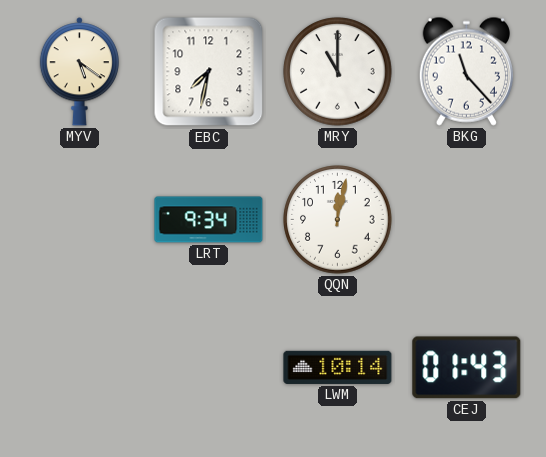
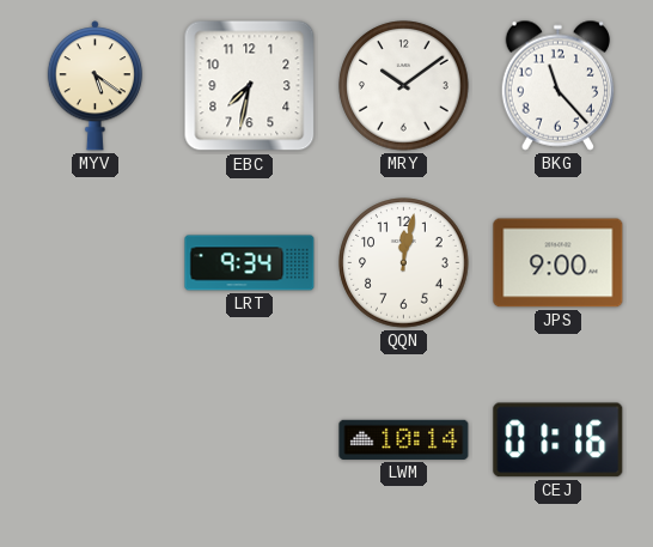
MRY: 11:00 -> 10:09
JPS: none -> 9:00
CEJ: 01:43 -> 01:16
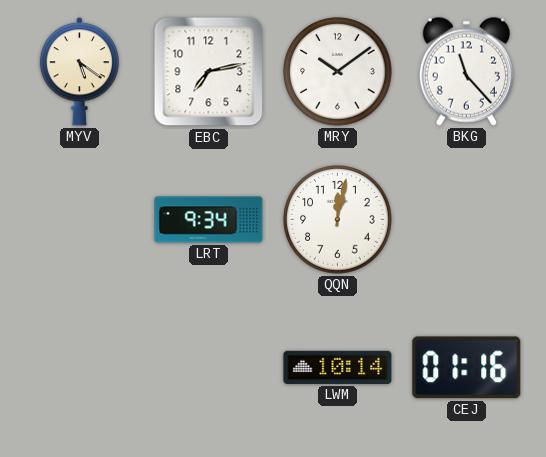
EBC: 7:32 -> 7:13
JPS: 9:00 -> none
